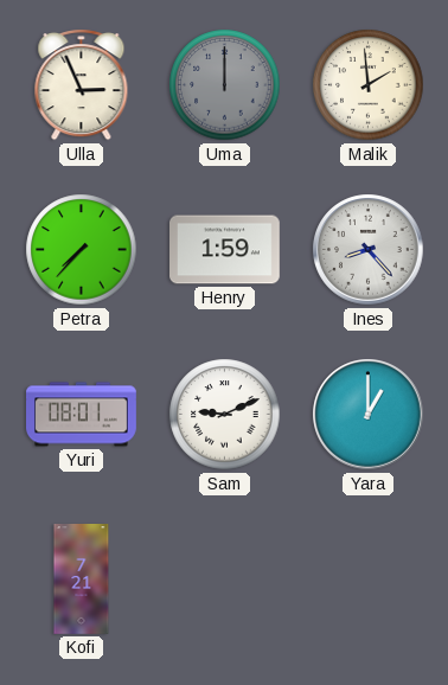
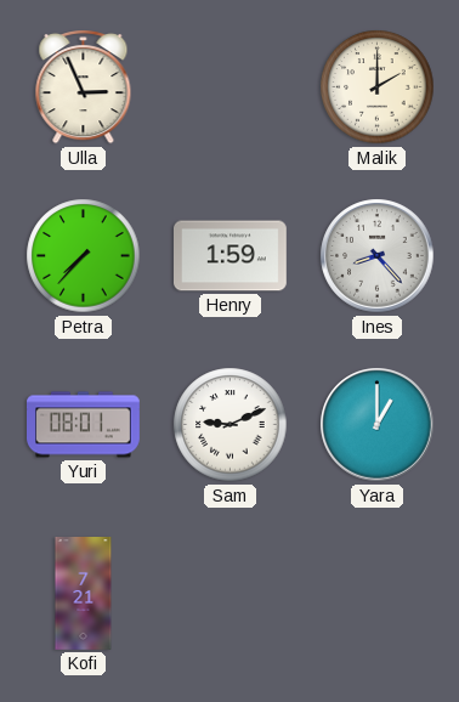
Uma: 12:00 -> none
Malik: 1:59 -> 2:00
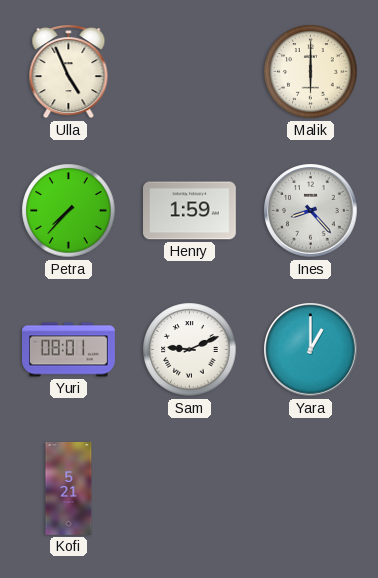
Ulla: 2:56 -> 4:56
Malik: 2:00 -> 6:00
Kofi: 7:21 -> 5:21
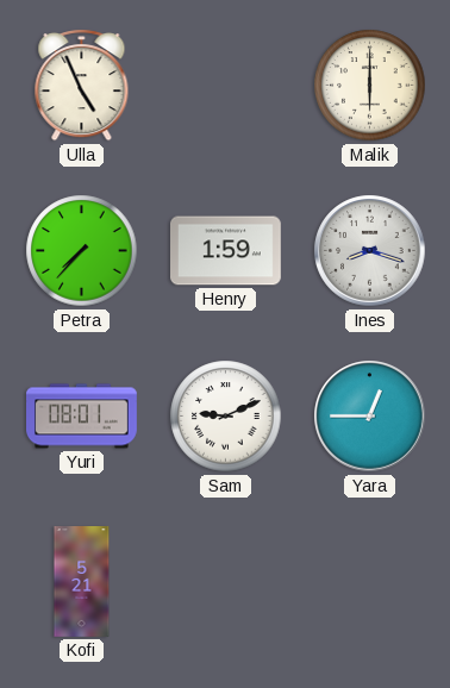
Ines: 8:23 -> 8:18
Yara: 1:00 -> 12:45
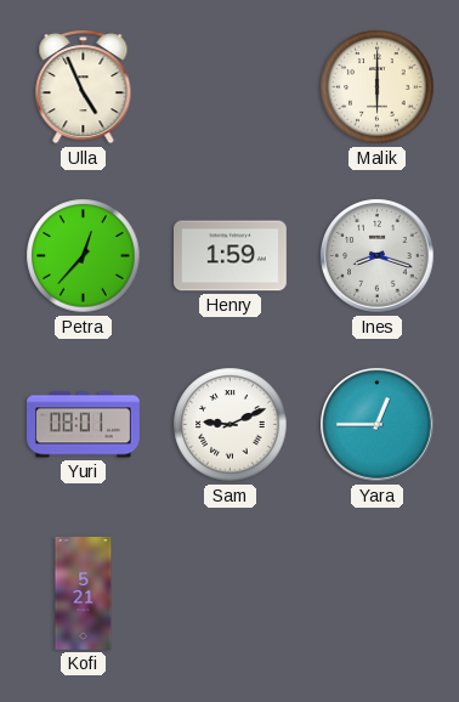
Petra: 7:37 -> 12:37
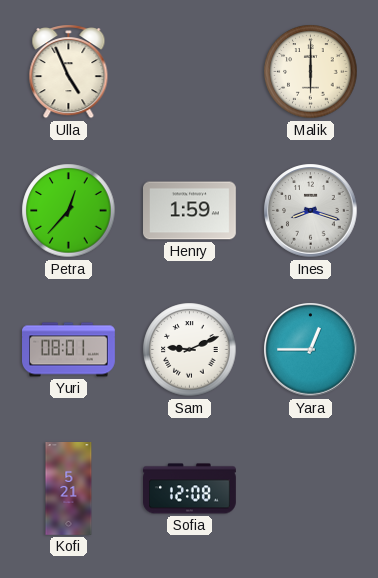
Sofia: none -> 12:08
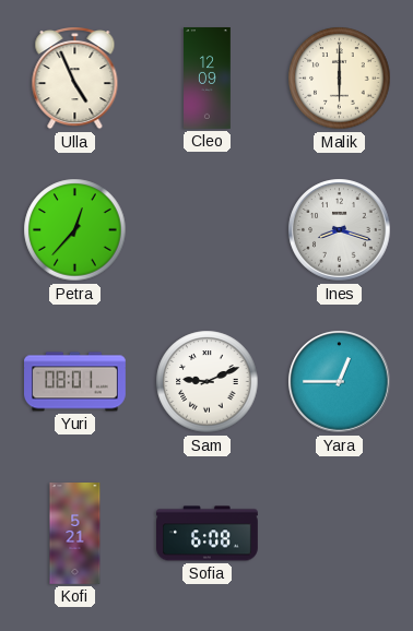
Cleo: none -> 12:09
Henry: 1:59 -> none
Sofia: 12:08 -> 6:08
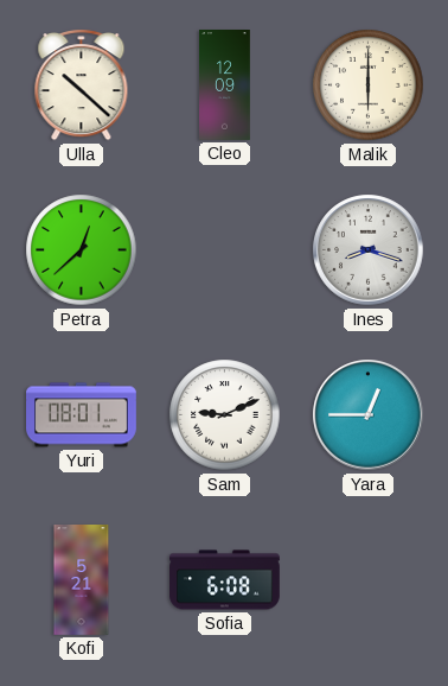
Ulla: 4:56 -> 10:22
Petra: 12:37 -> 12:38
